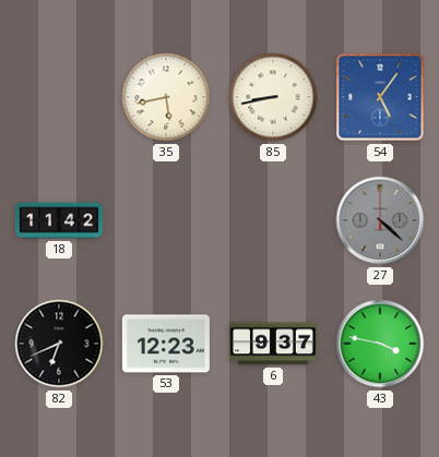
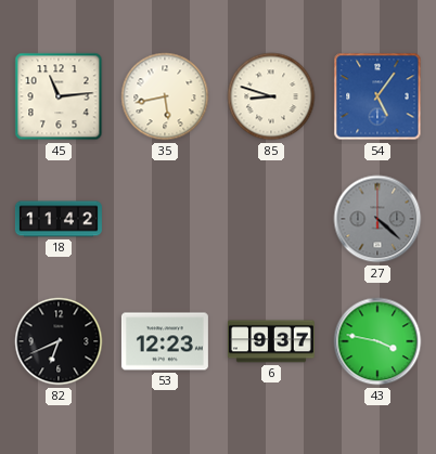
45: none -> 11:14
85: 8:43 -> 8:48
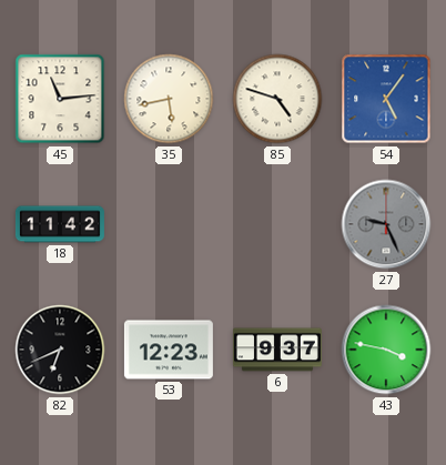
85: 8:48 -> 4:48
27: 4:22 -> 9:26
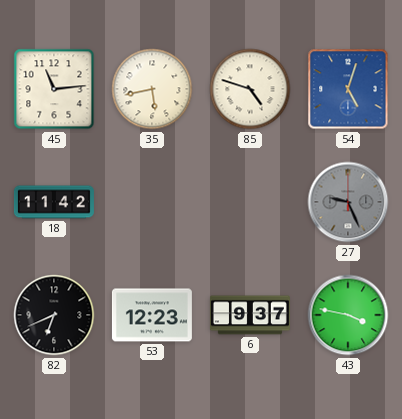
54: 5:06 -> 5:03
